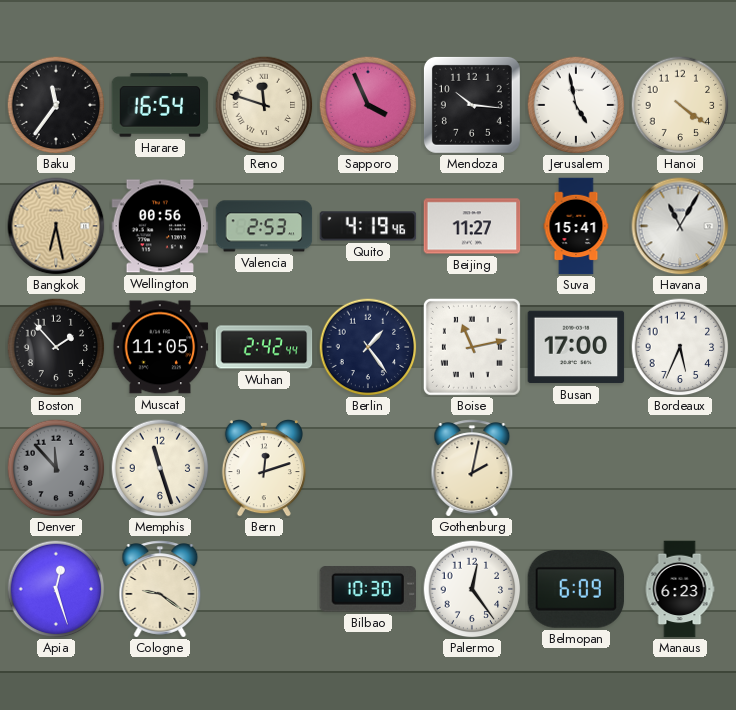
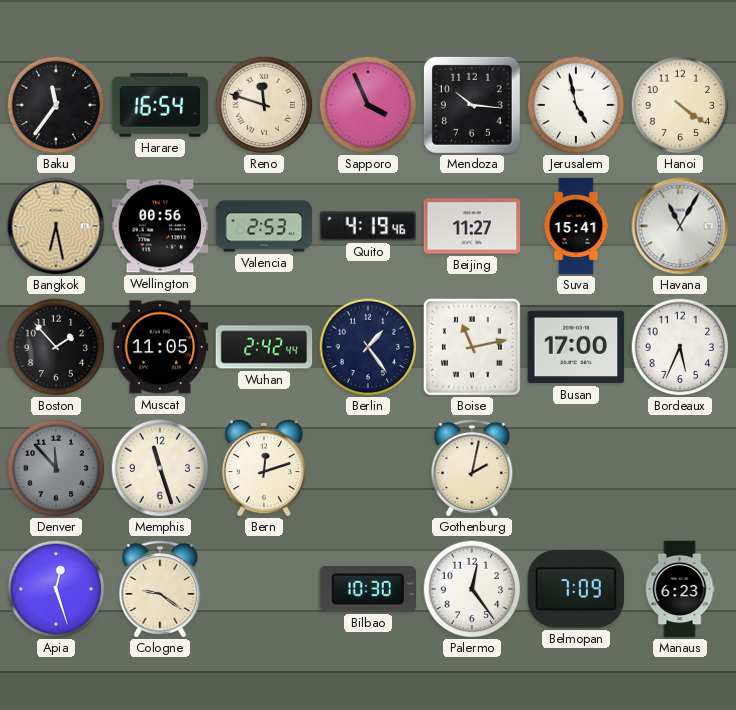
Belmopan: 6:09 -> 7:09
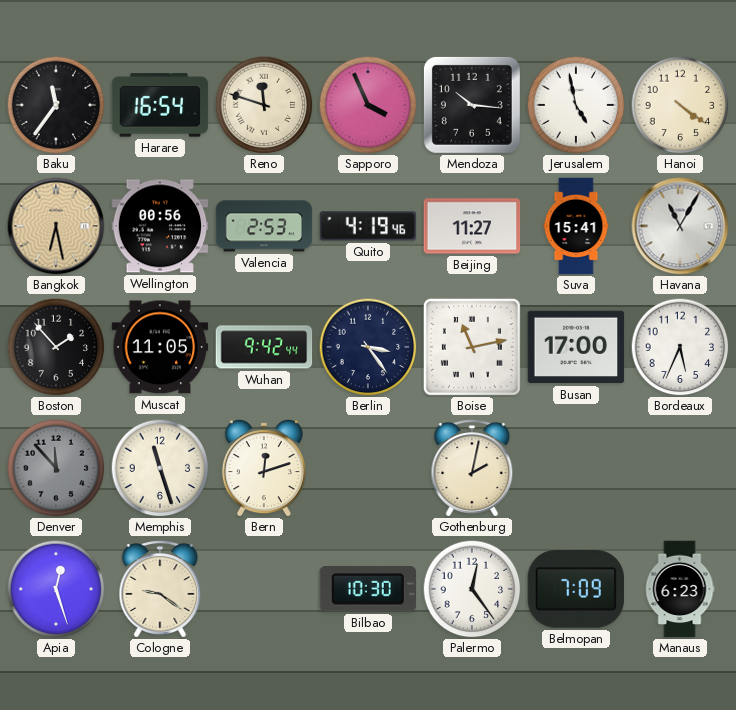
Wuhan: 2:42 -> 9:42
Berlin: 1:24 -> 3:24
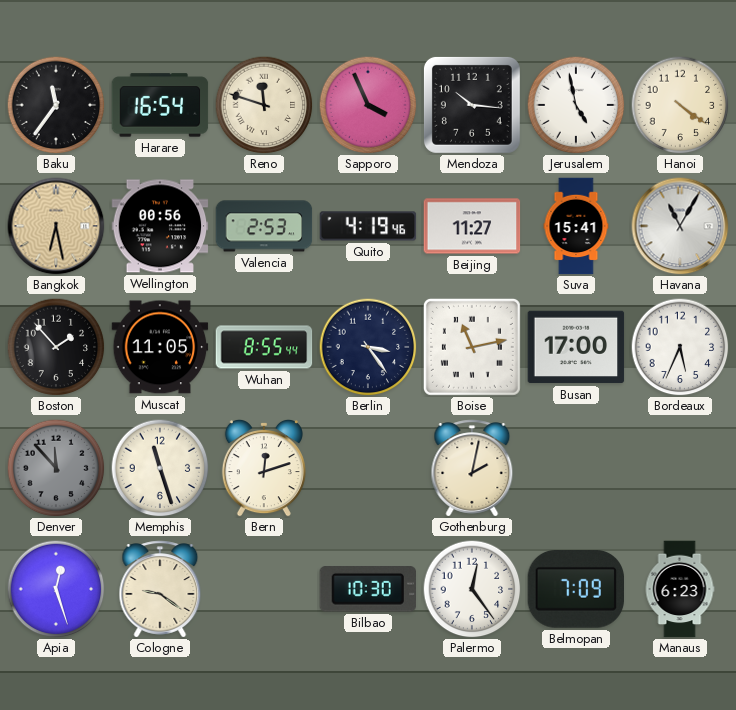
Wuhan: 9:42 -> 8:55
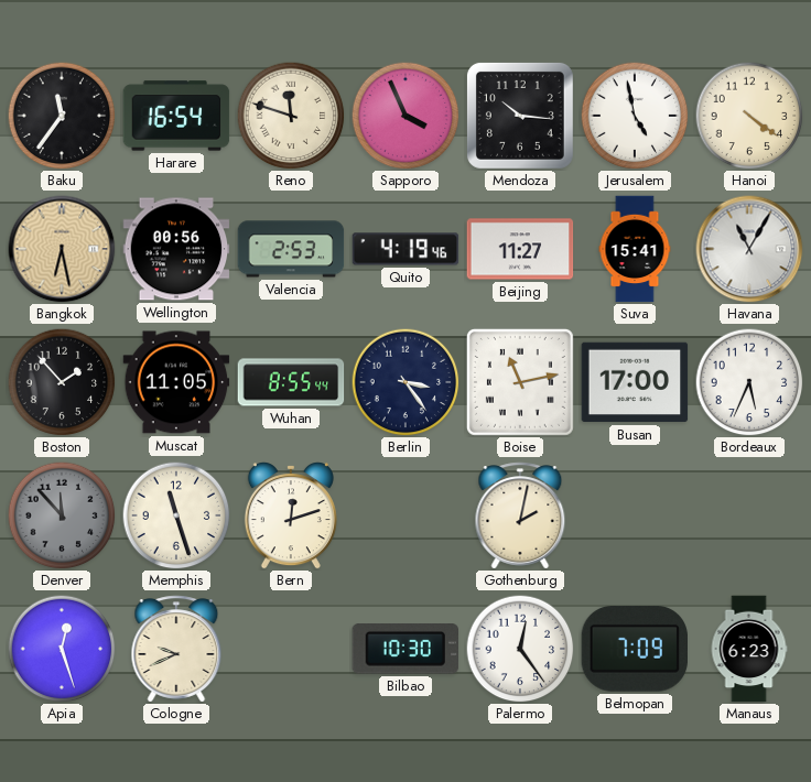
Cologne: 9:21 -> 9:41
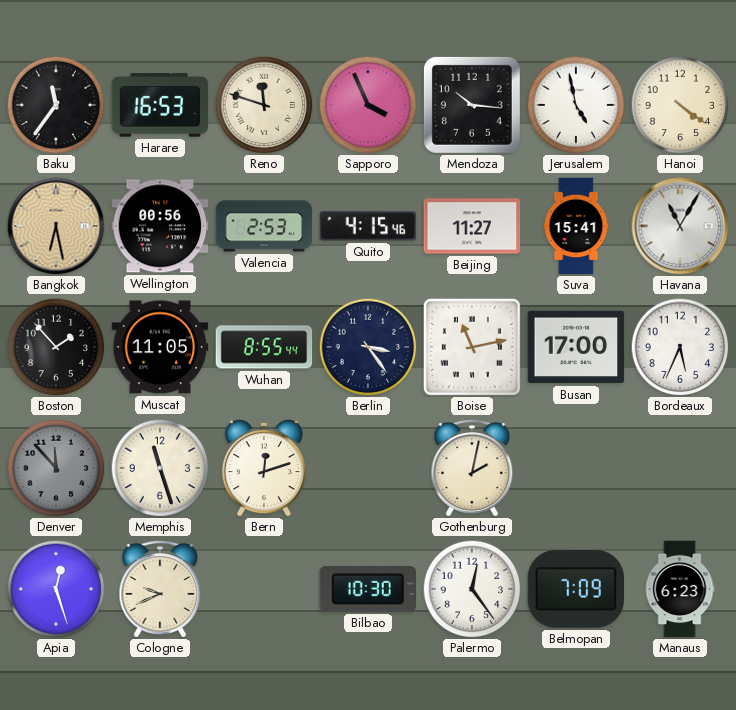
Harare: 16:54 -> 16:53
Quito: 4:19 -> 4:15
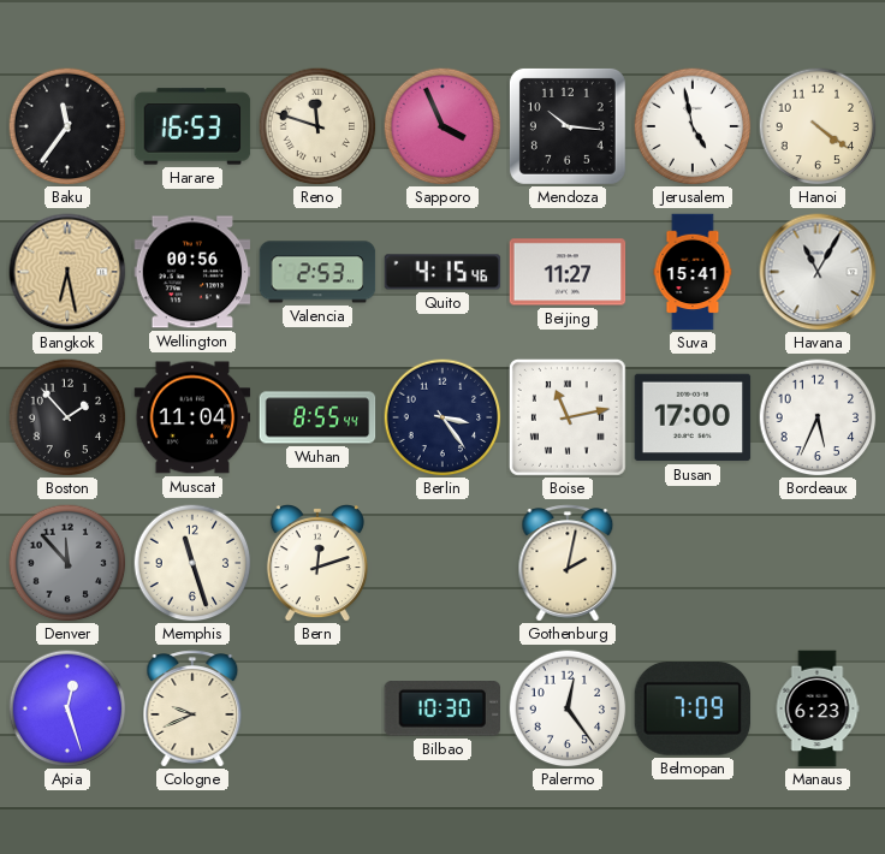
Muscat: 11:05 -> 11:04
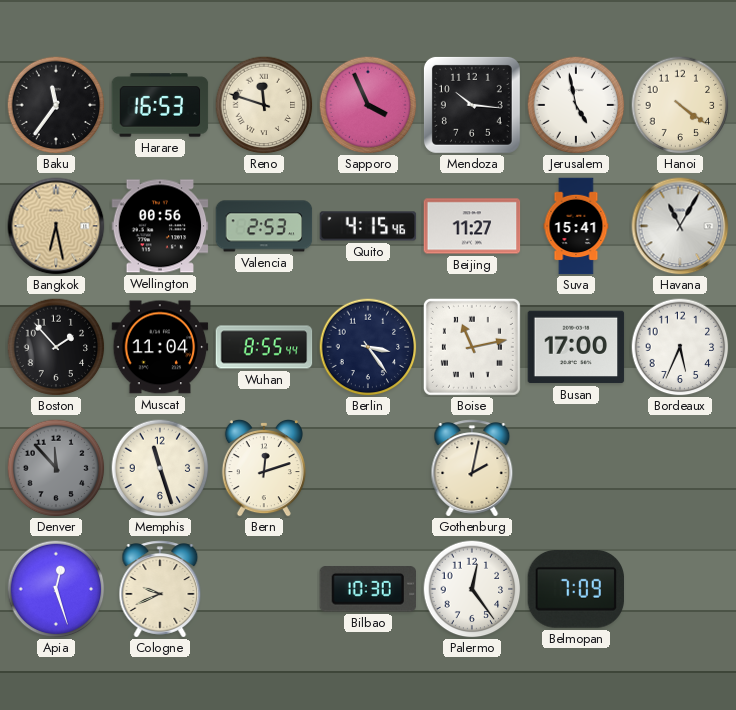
Manaus: 6:23 -> none
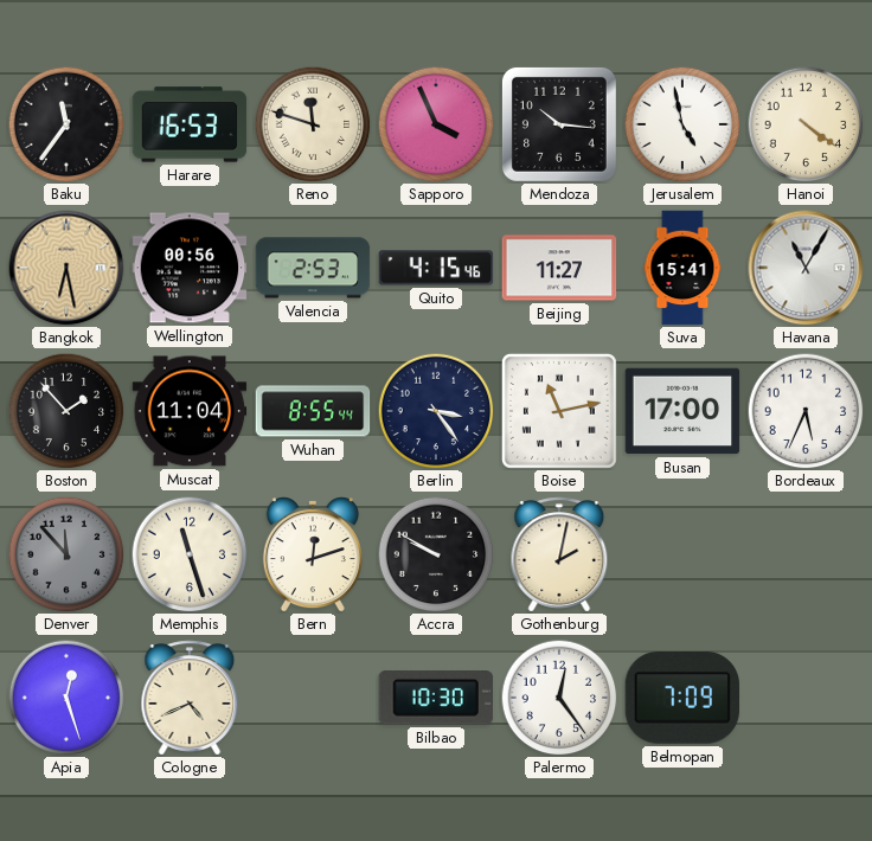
Accra: none -> 9:50
Cologne: 9:41 -> 4:41
